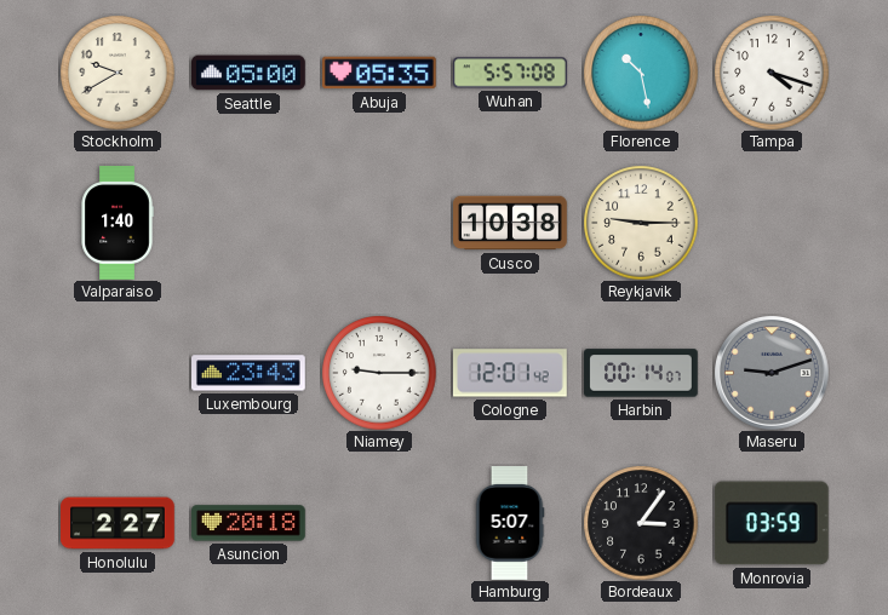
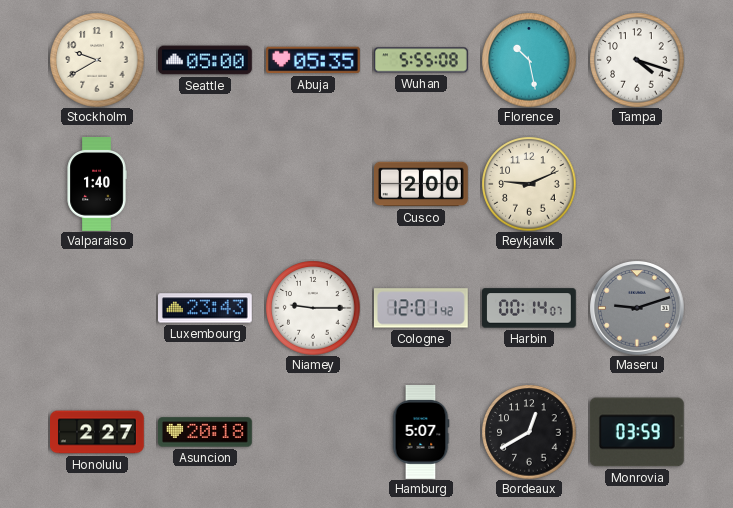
Wuhan: 5:57 -> 5:55
Cusco: 10:38 -> 2:00
Reykjavik: 9:15 -> 9:11
Bordeaux: 3:06 -> 12:40
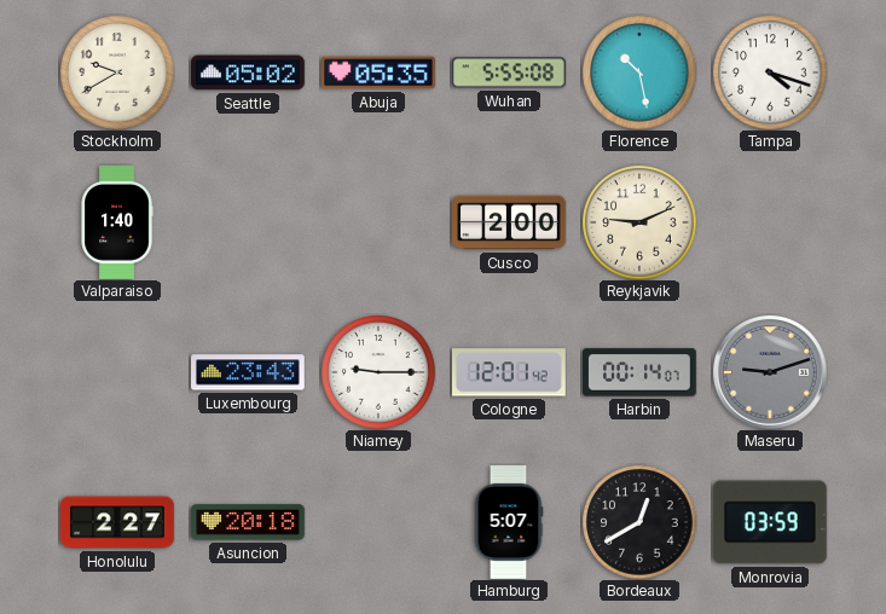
Seattle: 05:00 -> 05:02
